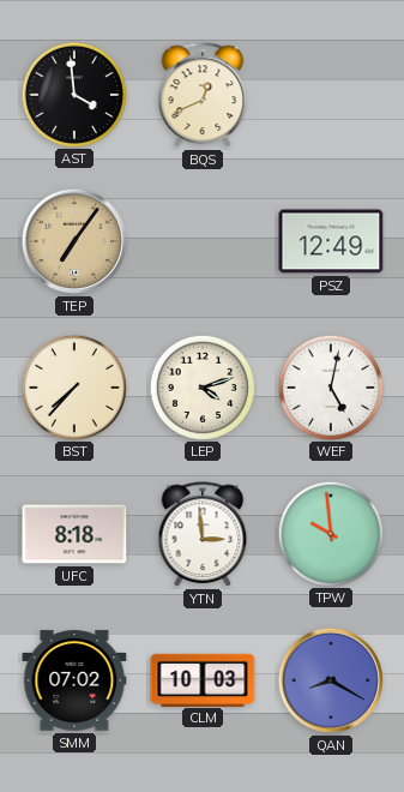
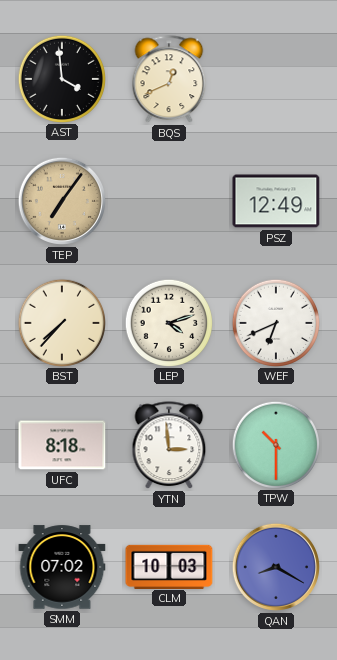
WEF: 5:02 -> 6:41
TPW: 9:59 -> 10:30
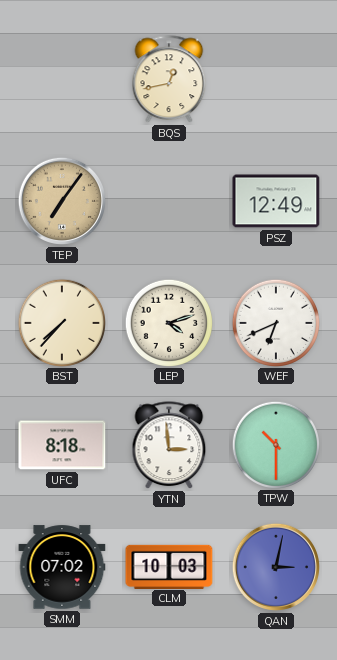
AST: 3:59 -> none
BQS: 12:41 -> 12:43
QAN: 8:20 -> 3:02
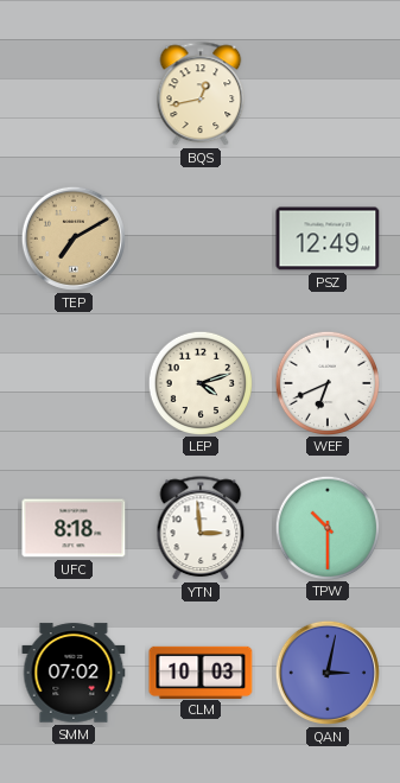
TEP: 7:06 -> 7:10
BST: 7:37 -> none
